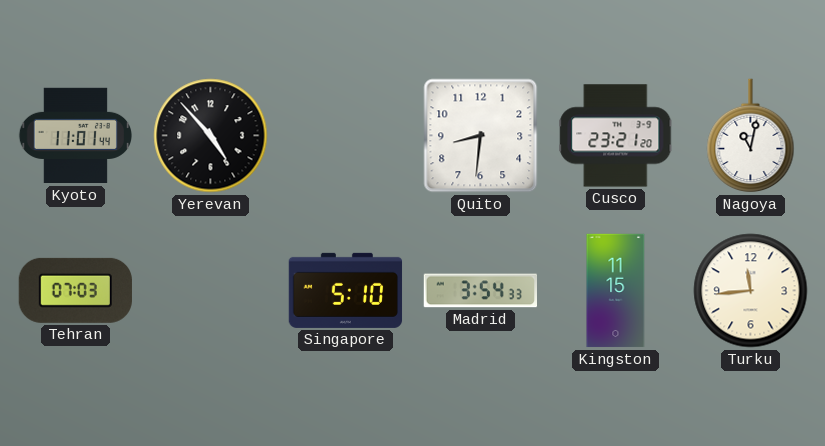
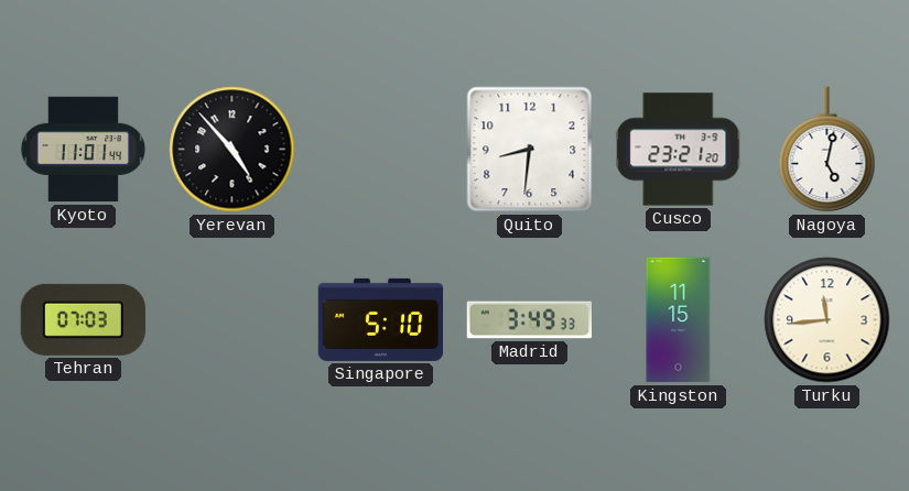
Nagoya: 11:02 -> 5:02
Madrid: 3:54 -> 3:49
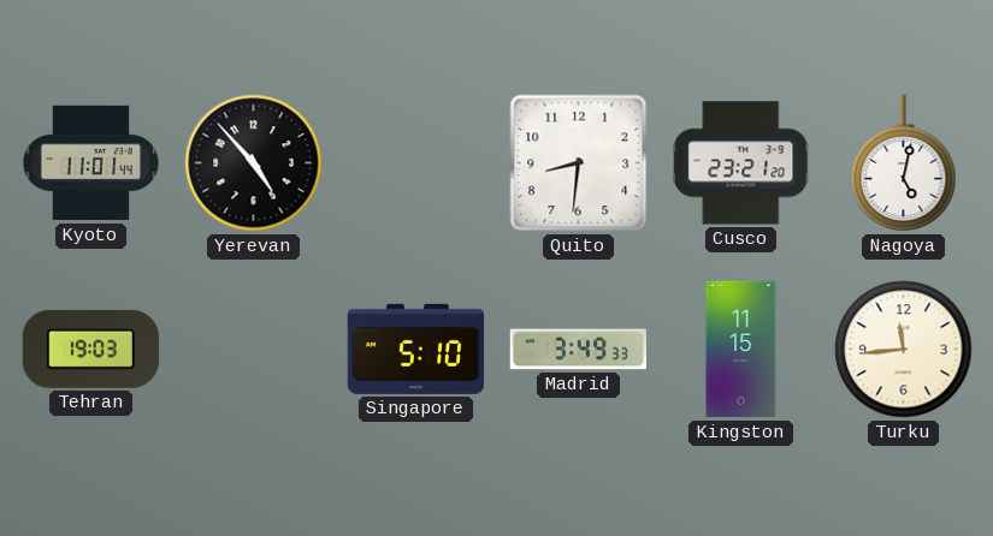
Tehran: 07:03 -> 19:03
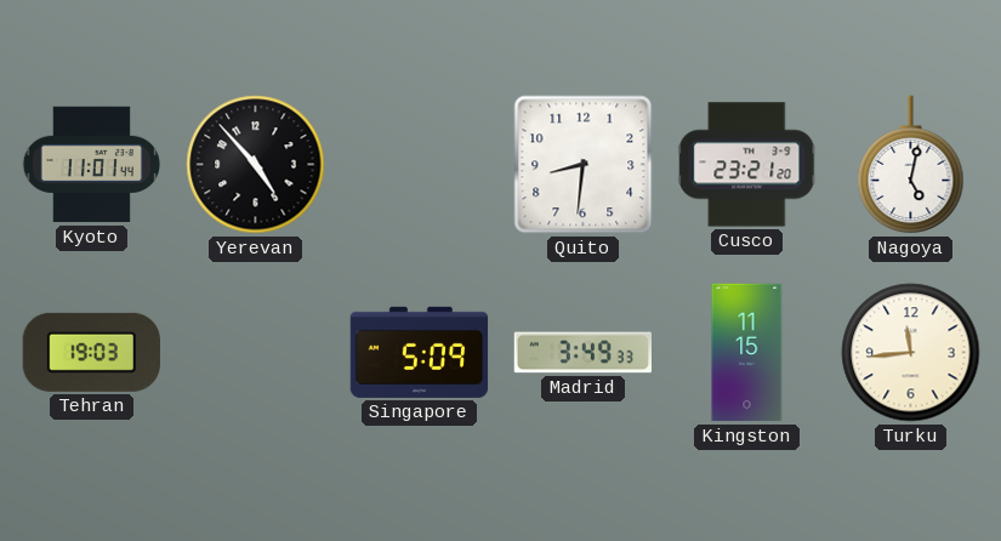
Singapore: 5:10 -> 5:09
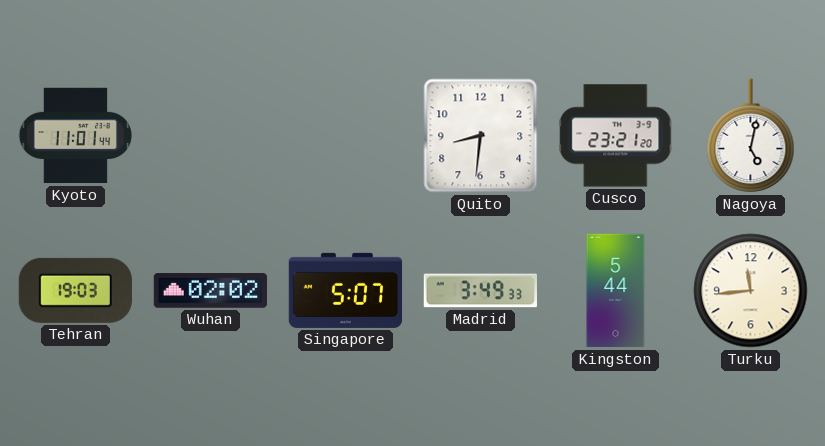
Yerevan: 4:53 -> none
Wuhan: none -> 02:02
Singapore: 5:09 -> 5:07
Kingston: 11:15 -> 5:44
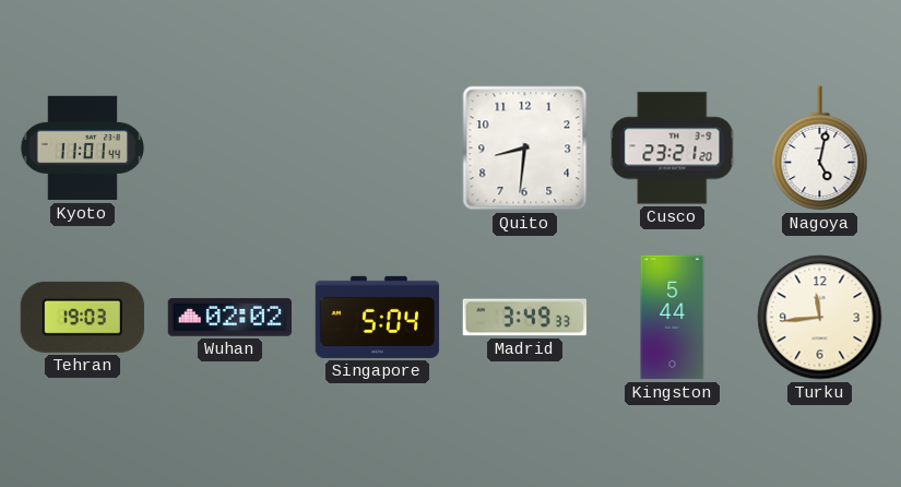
Singapore: 5:07 -> 5:04
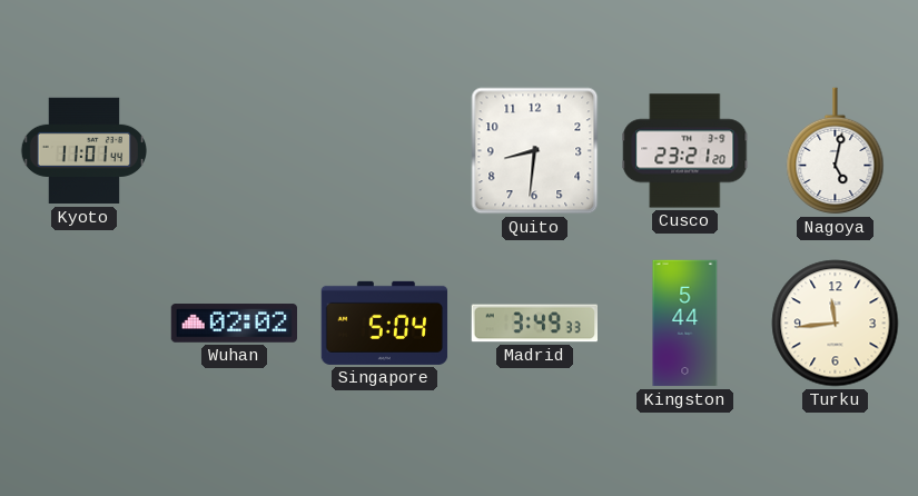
Tehran: 19:03 -> none
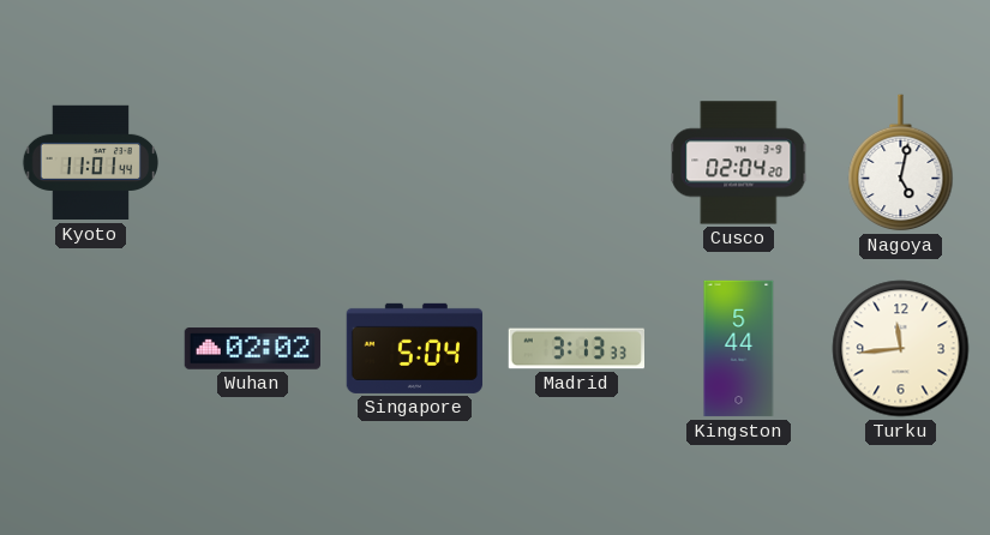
Quito: 8:31 -> none
Cusco: 23:21 -> 02:04
Madrid: 3:49 -> 3:13
